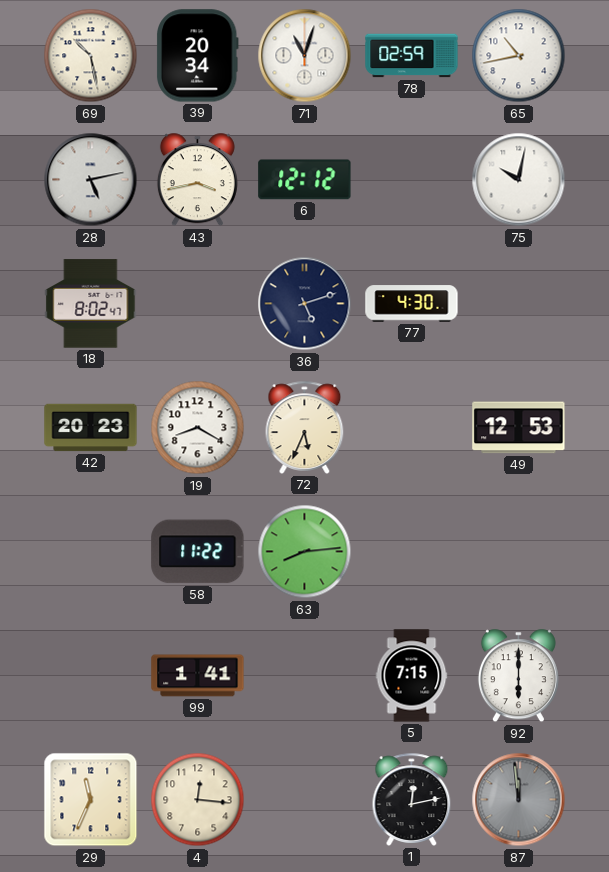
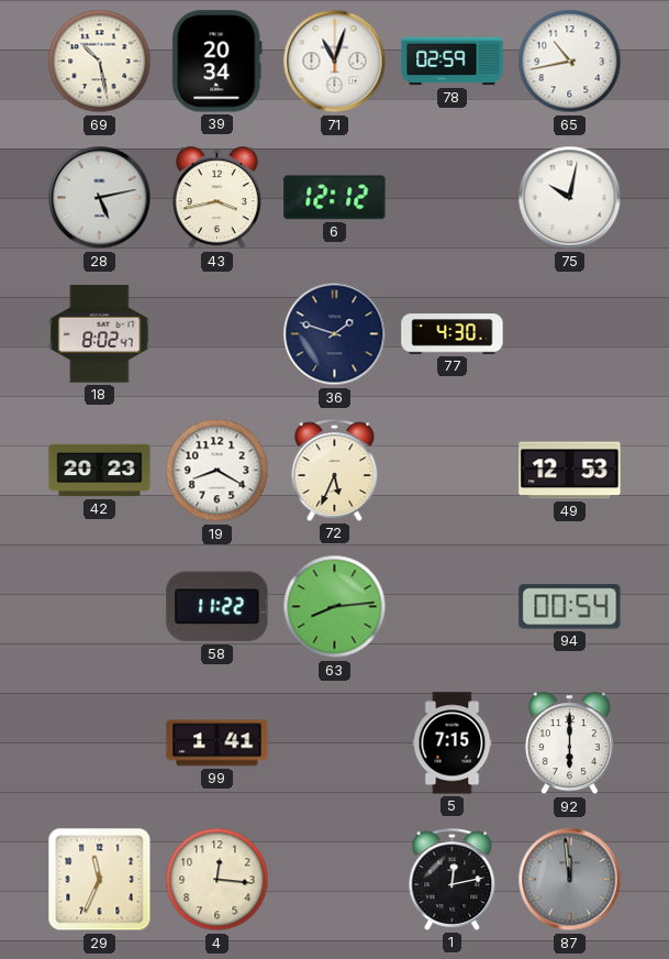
36: 5:12 -> 1:48
94: none -> 00:54
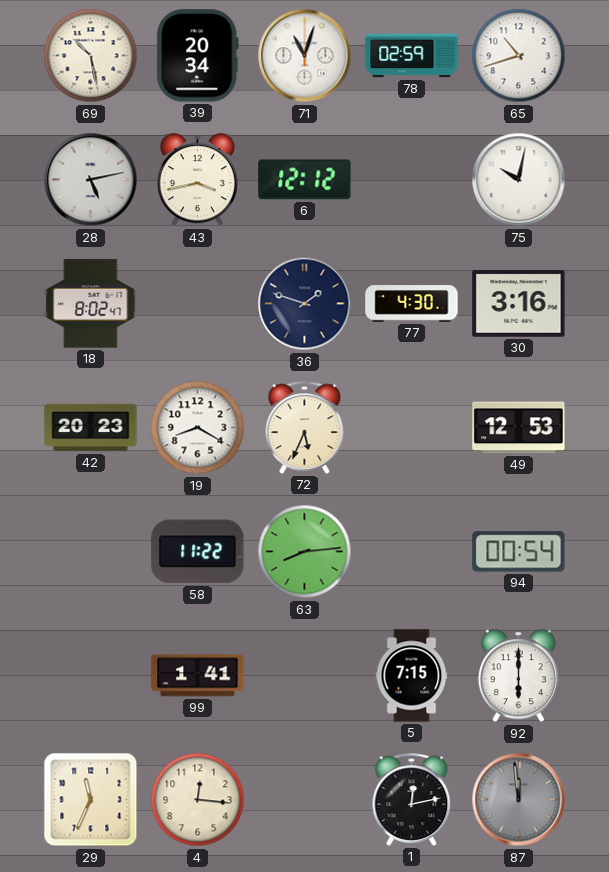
65: 10:43 -> 10:42
30: none -> 3:16
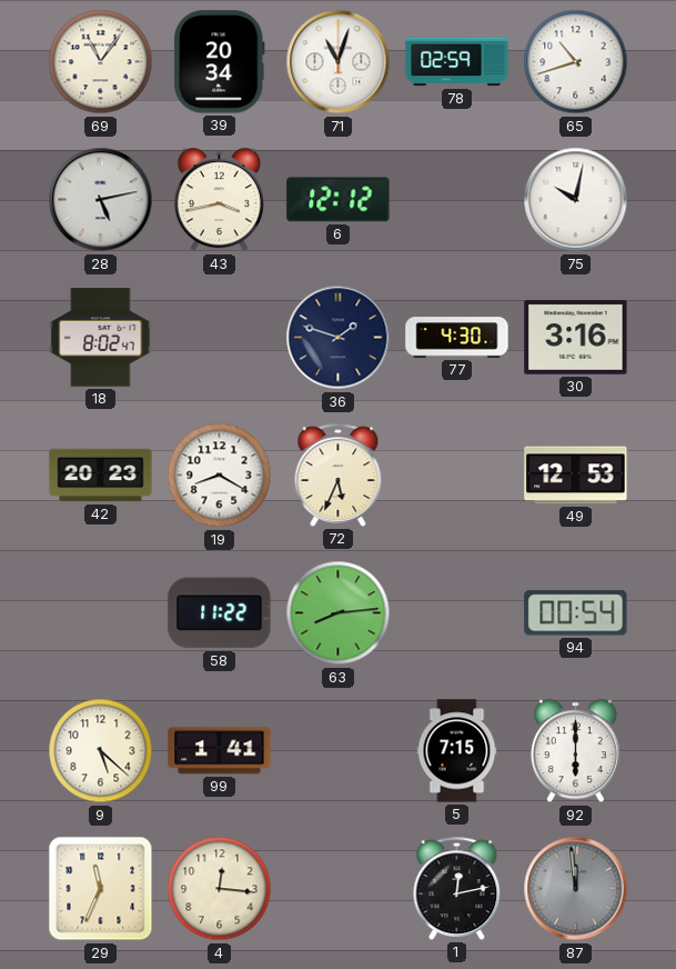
69: 10:28 -> 11:06
9: none -> 5:22
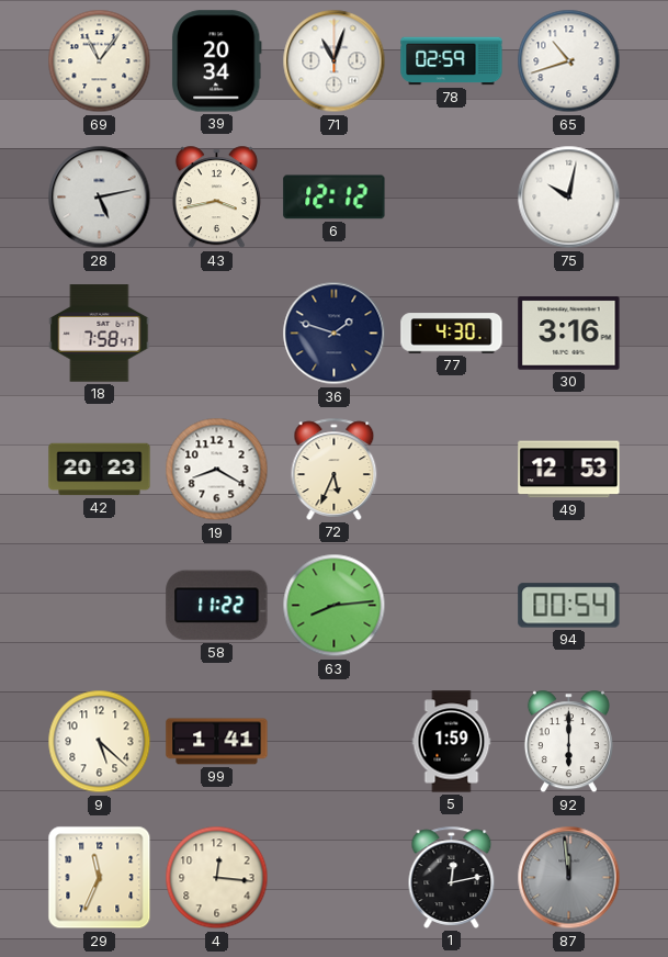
18: 8:02 -> 7:58
5: 7:15 -> 1:59
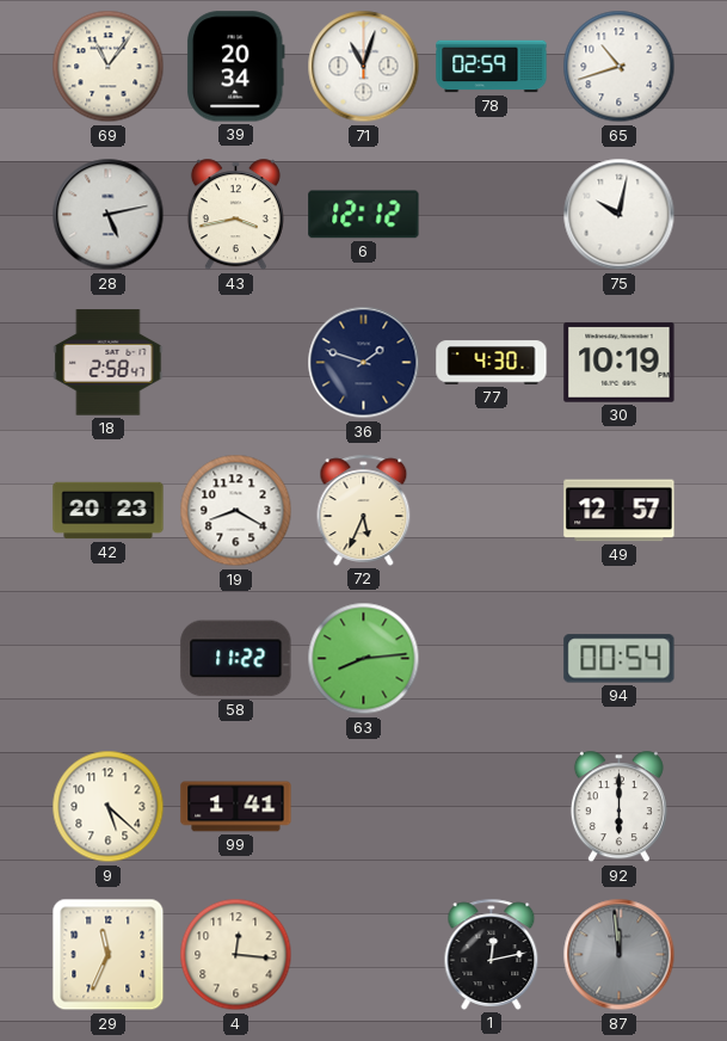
18: 7:58 -> 2:58
30: 3:16 -> 10:19
49: 12:53 -> 12:57
5: 1:59 -> none
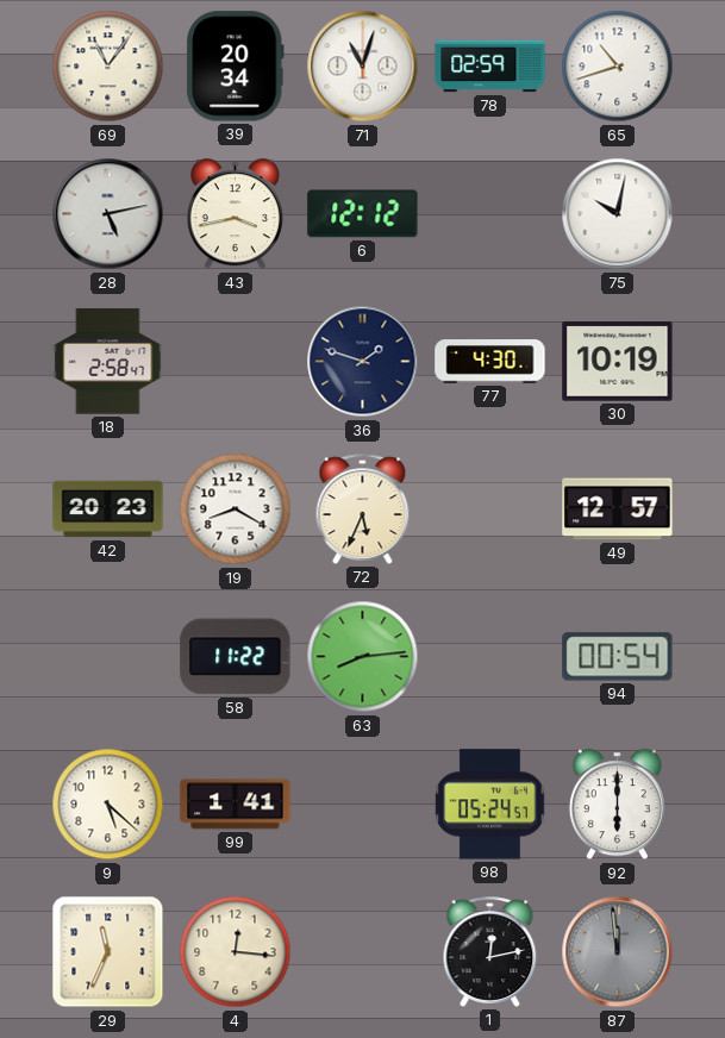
98: none -> 05:24
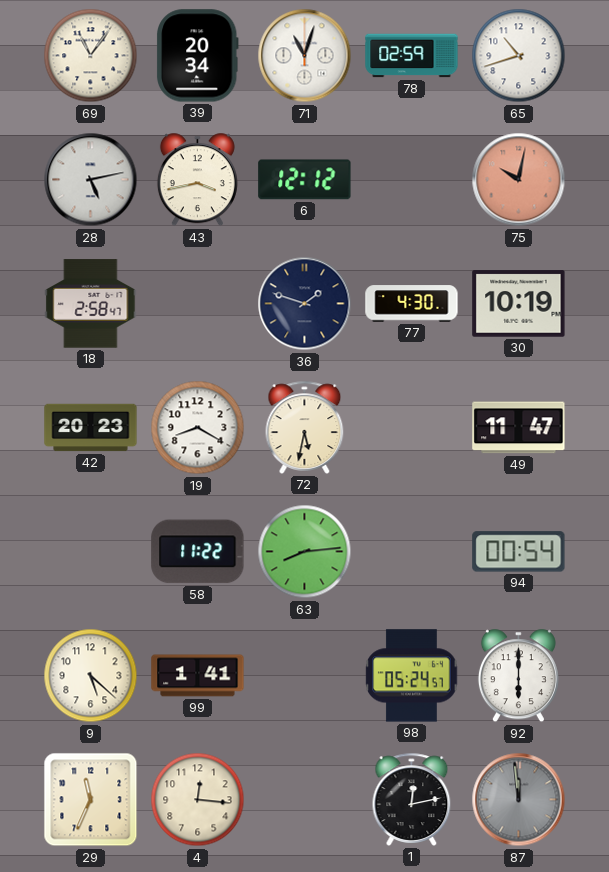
75 dial: white -> salmon
72: 5:34 -> 5:32
49: 12:57 -> 11:47
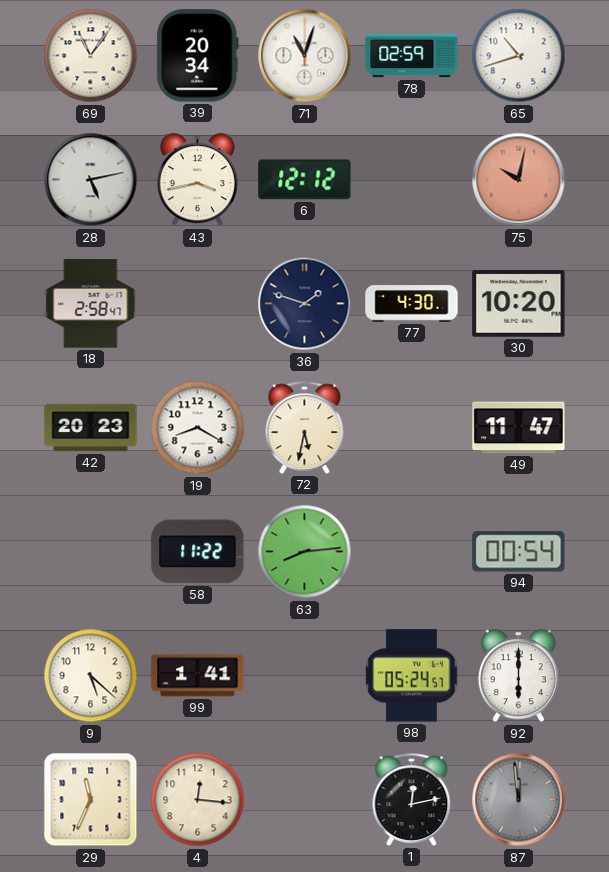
30: 10:19 -> 10:20
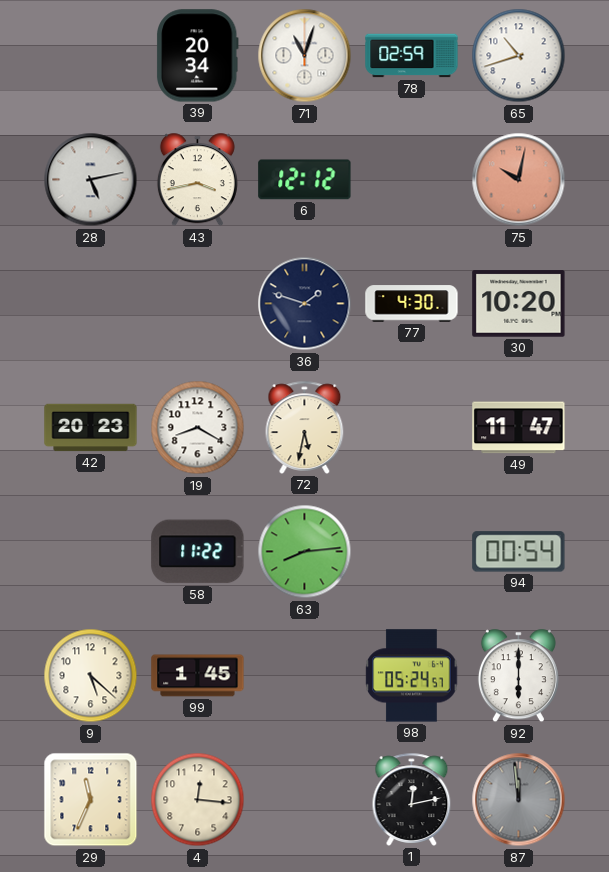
69: 11:06 -> none
18: 2:58 -> none
99: 1:41 -> 1:45
